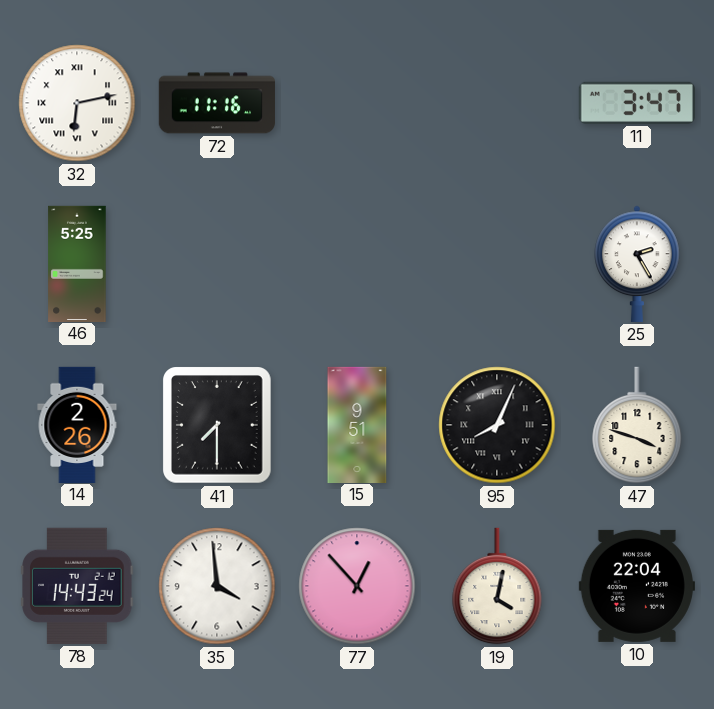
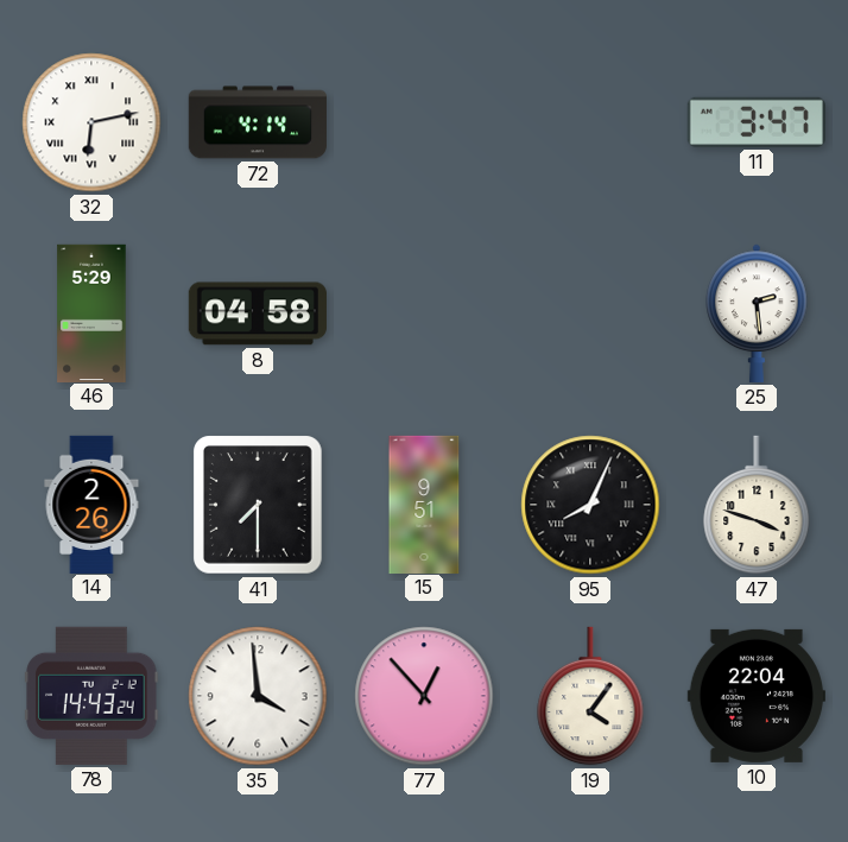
72: 11:16 -> 4:14
46: 5:25 -> 5:29
8: none -> 04:58
25: 2:25 -> 2:29
19: 4:02 -> 4:06
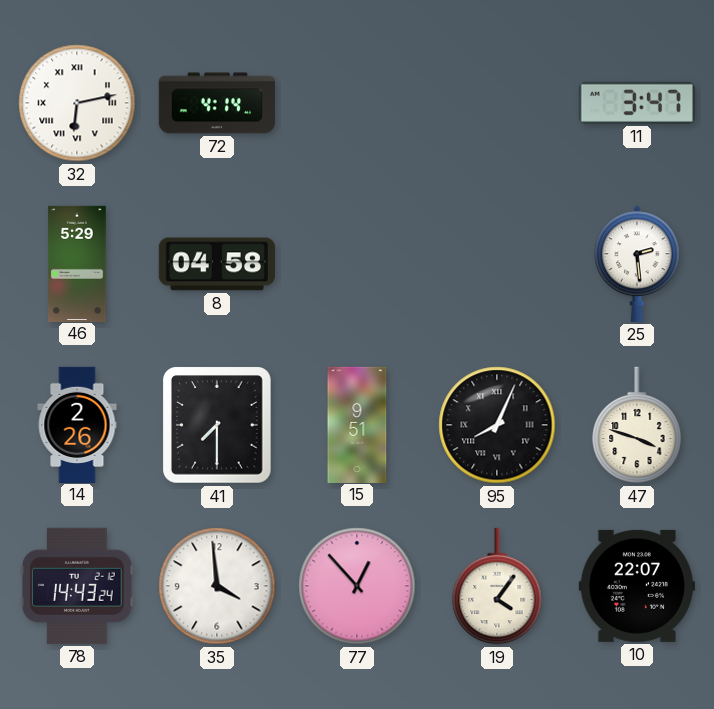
10: 22:04 -> 22:07
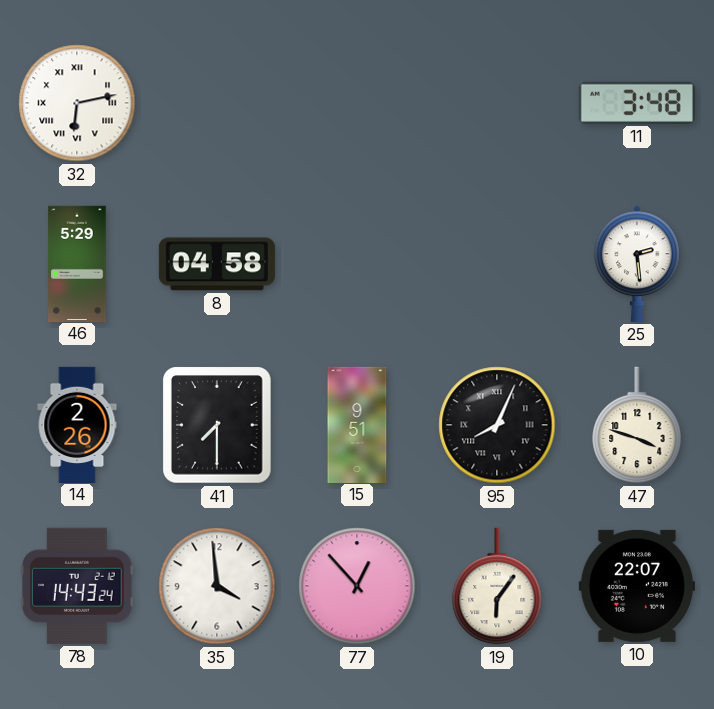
72: 4:14 -> none
11: 3:47 -> 3:48
19: 4:06 -> 6:06
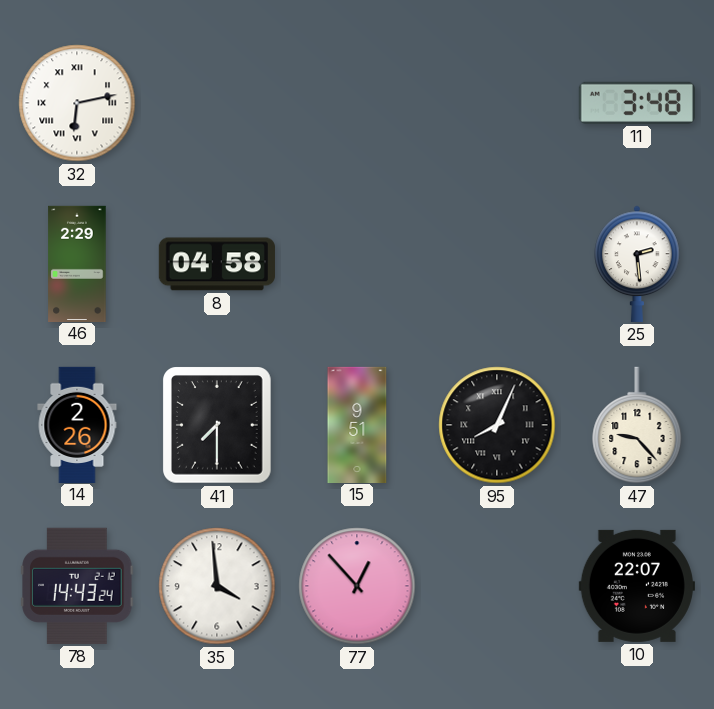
46: 5:29 -> 2:29
47: 3:48 -> 9:23
19: 6:06 -> none
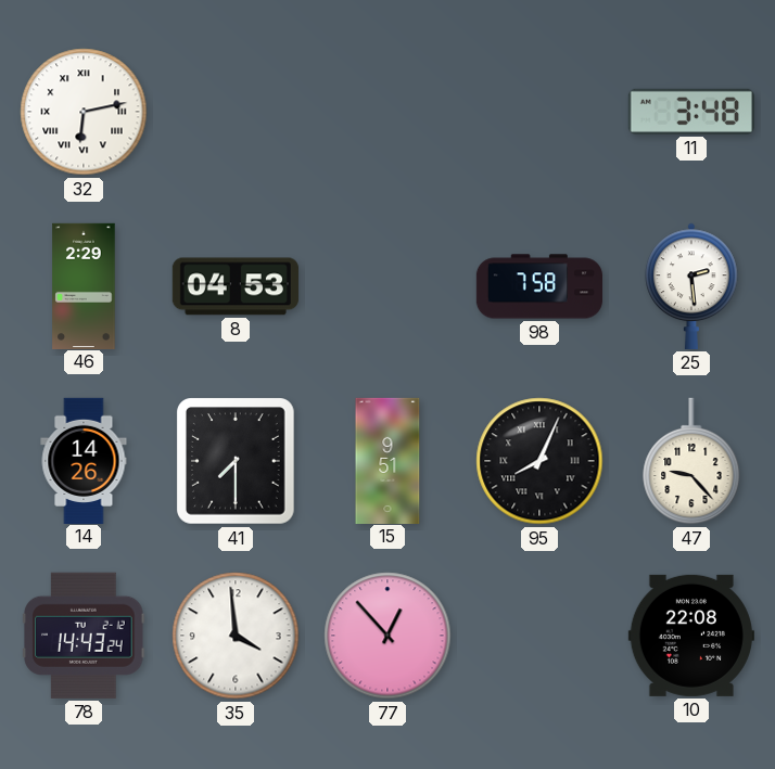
8: 04:58 -> 04:53
98: none -> 7:58
14: 2:26 -> 14:26
10: 22:07 -> 22:08
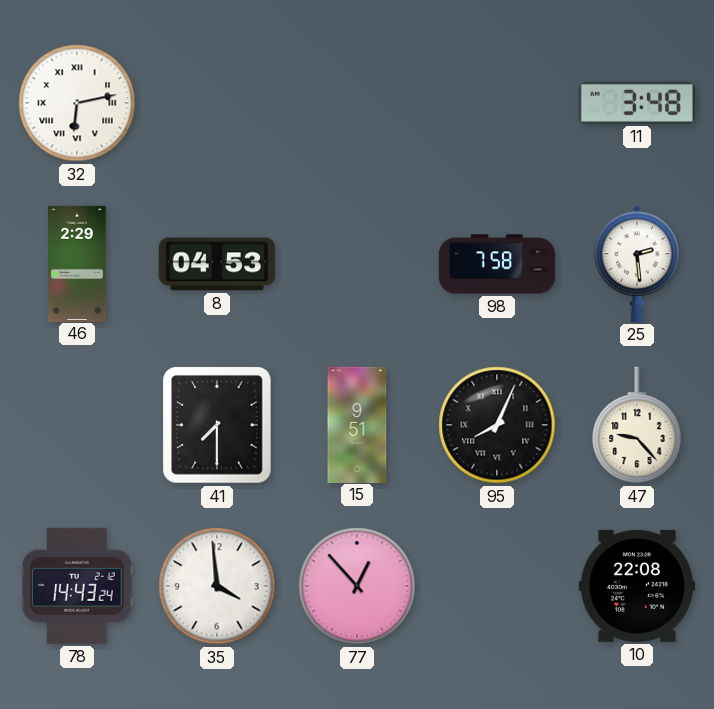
14: 14:26 -> none
